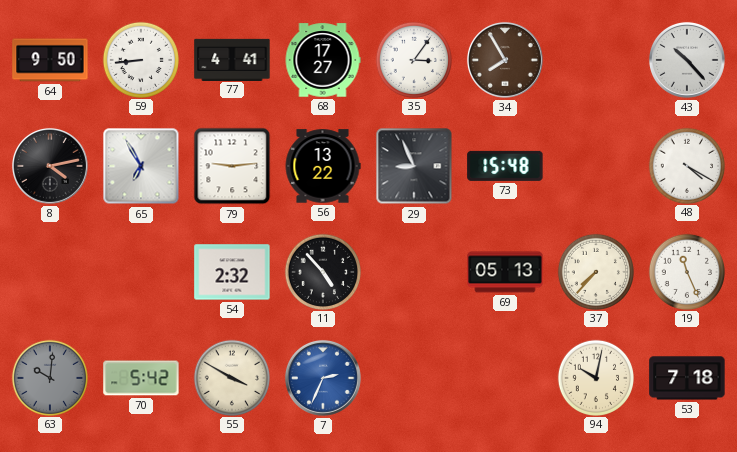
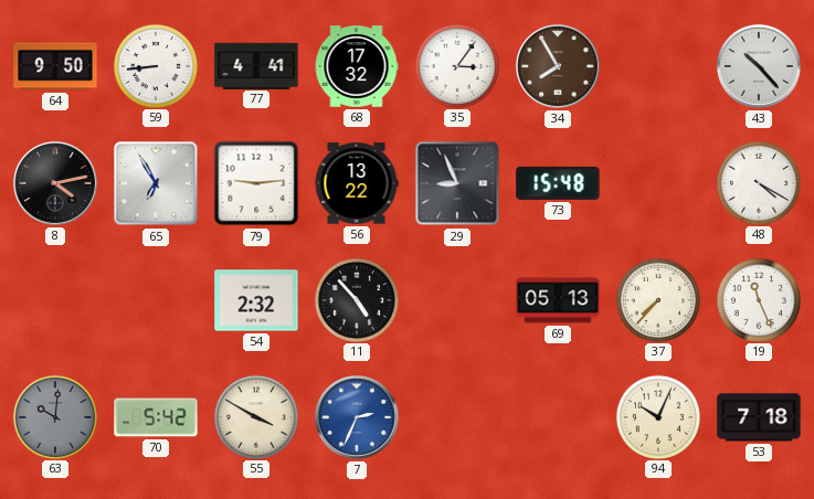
68: 17:27 -> 17:32
94: 10:02 -> 10:04
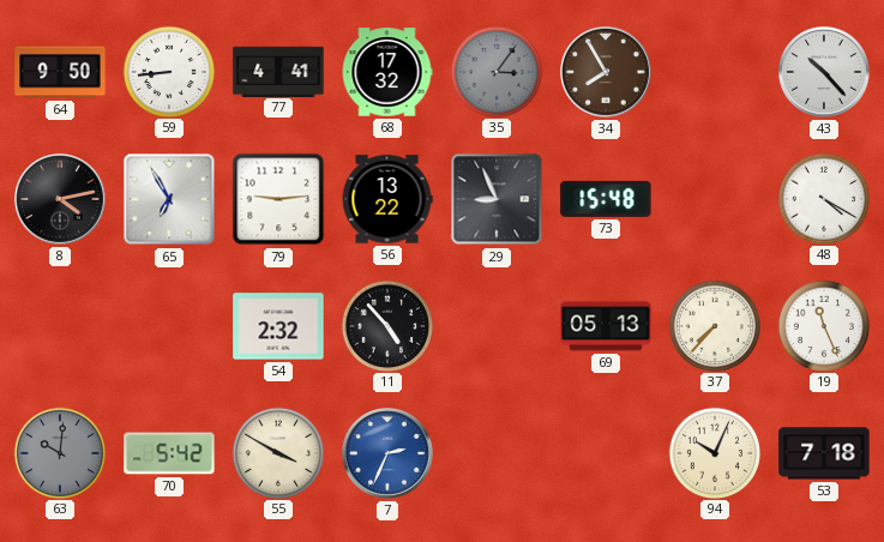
35 dial: white -> grey
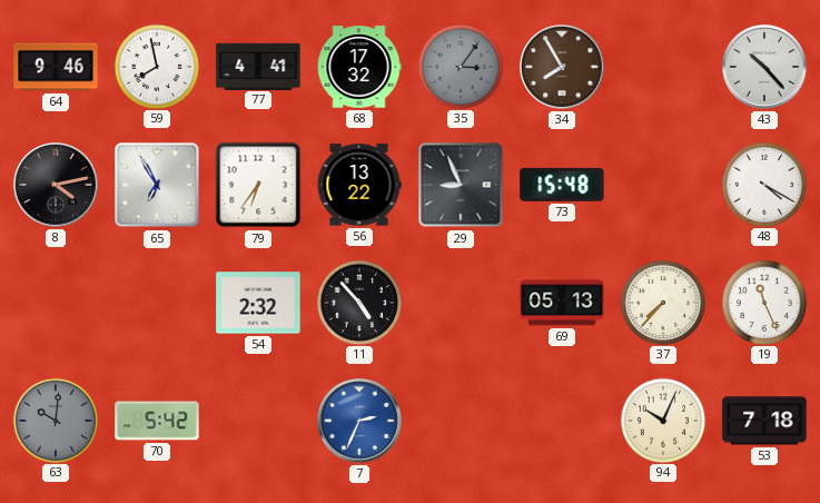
64: 9:50 -> 9:46
59: 8:44 -> 7:58
79: 9:14 -> 6:36
55: 3:50 -> none
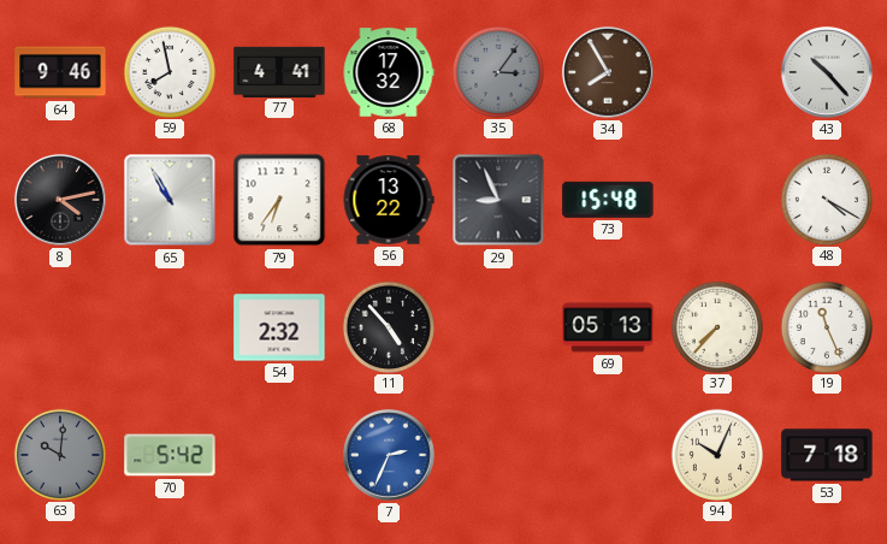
65: 6:55 -> 10:55
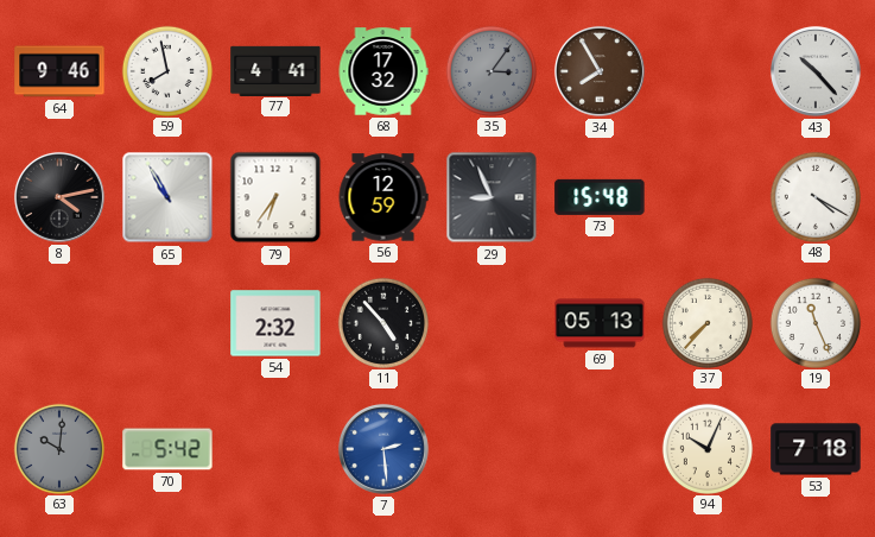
56: 13:22 -> 12:59
7: 2:34 -> 2:29
